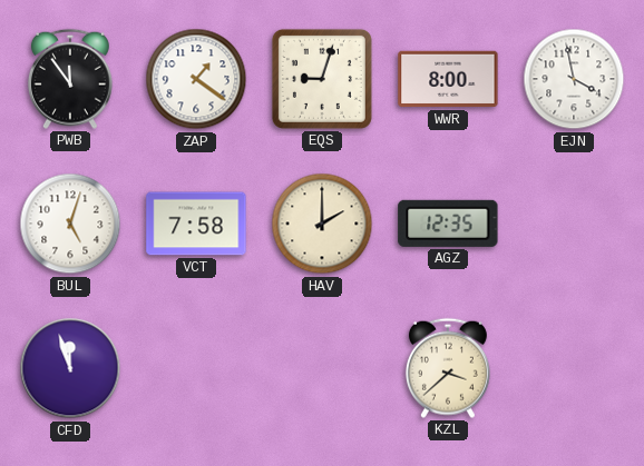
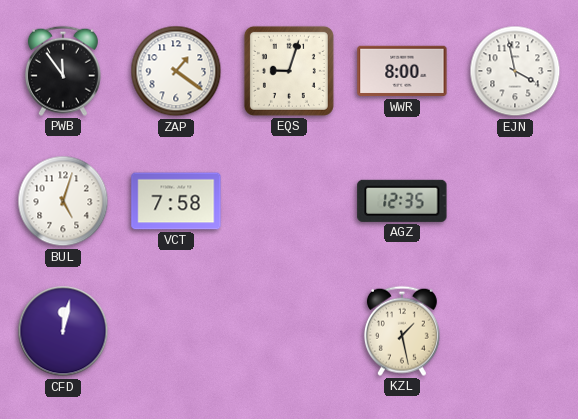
HAV: 2:00 -> none
CFD: 11:57 -> 12:02
KZL: 3:38 -> 1:28
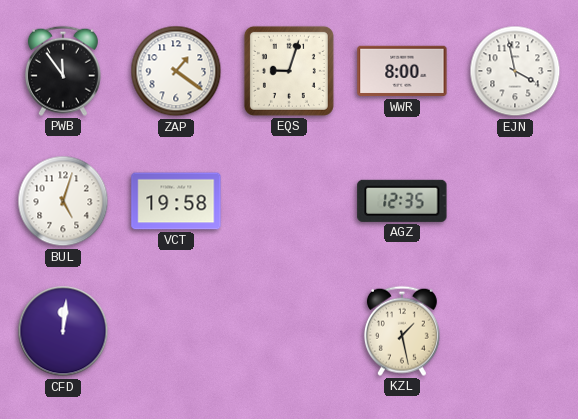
VCT: 7:58 -> 19:58
CFD: 12:02 -> 12:01
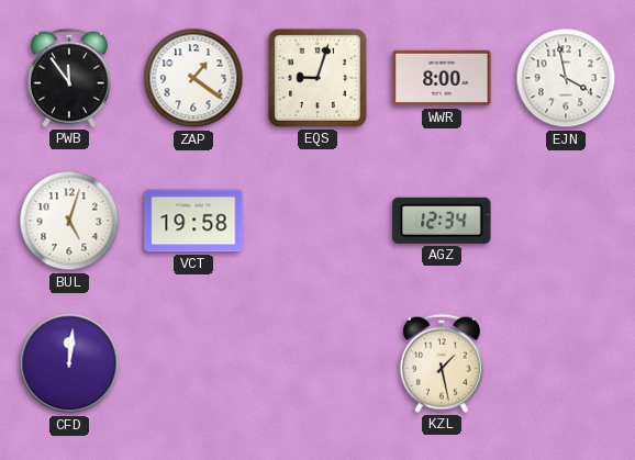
AGZ: 12:35 -> 12:34
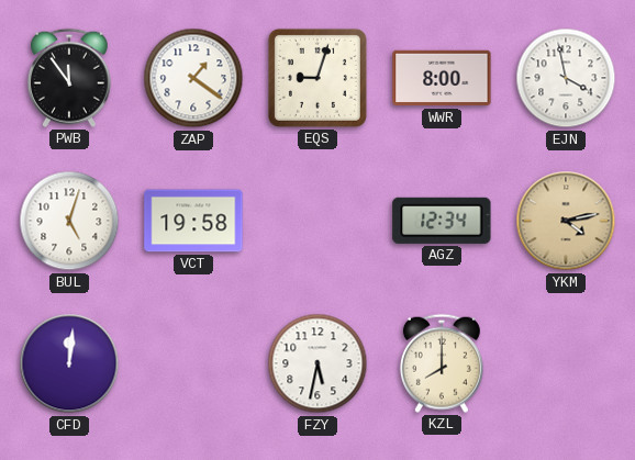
YKM: none -> 4:13
FZY: none -> 5:32
KZL: 1:28 -> 8:00
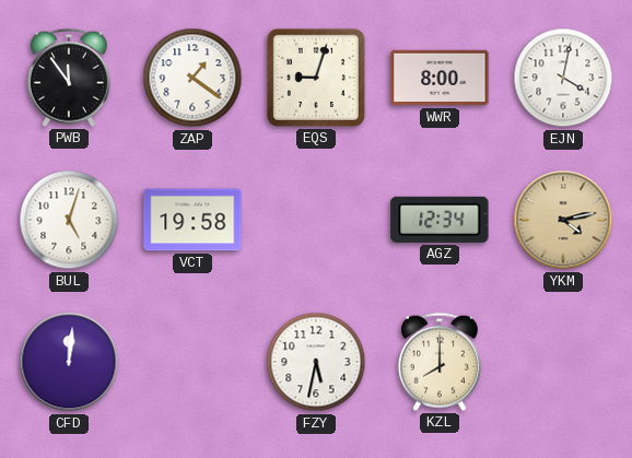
EJN: 3:58 -> 4:02
